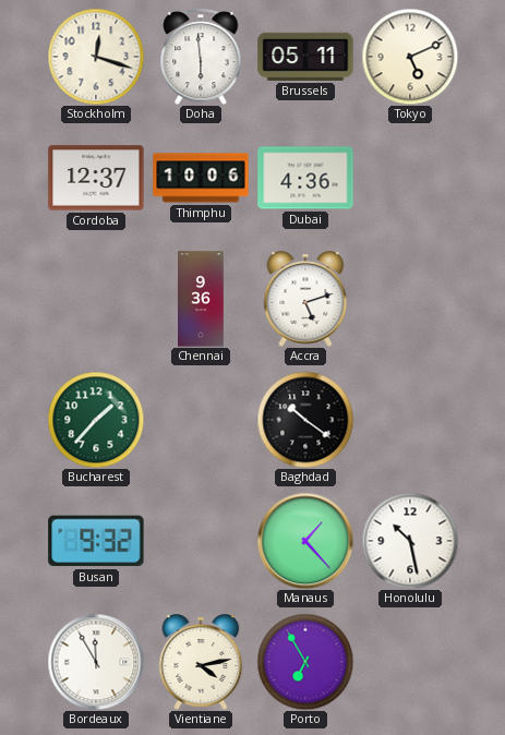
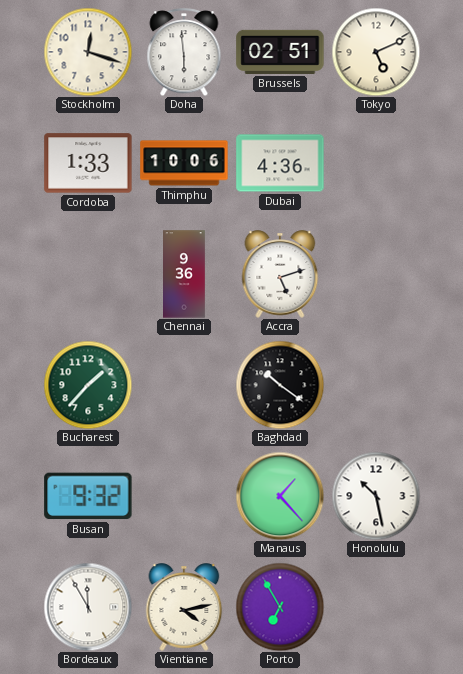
Brussels: 05:11 -> 02:51
Cordoba: 12:37 -> 1:33
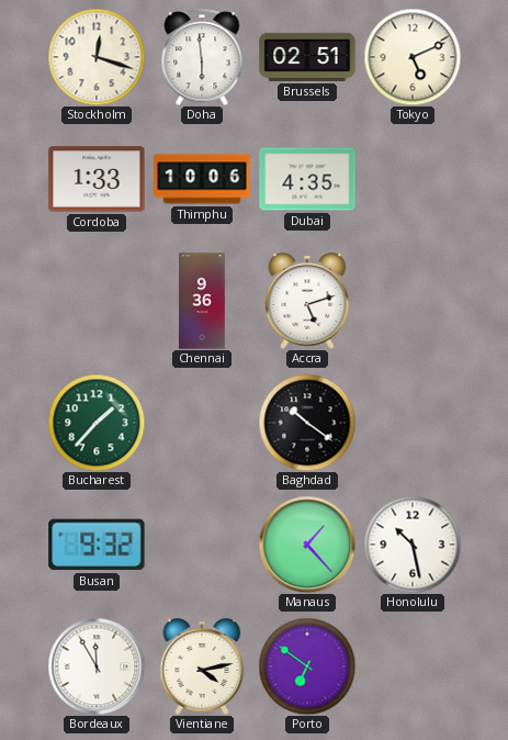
Dubai: 4:36 -> 4:35
Porto: 6:55 -> 6:51
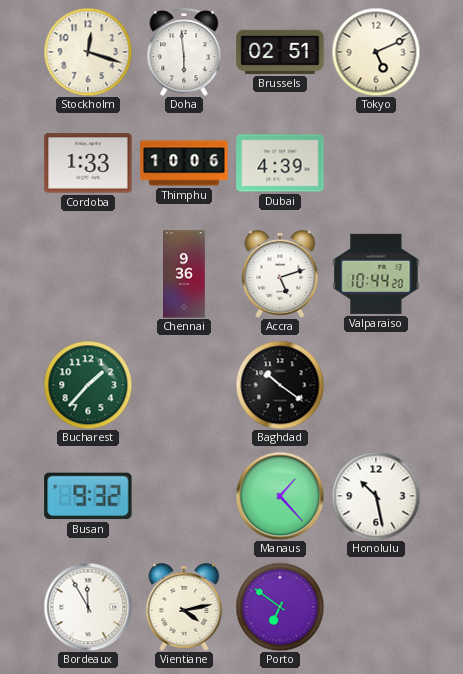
Dubai: 4:35 -> 4:39
Valparaiso: none -> 10:44
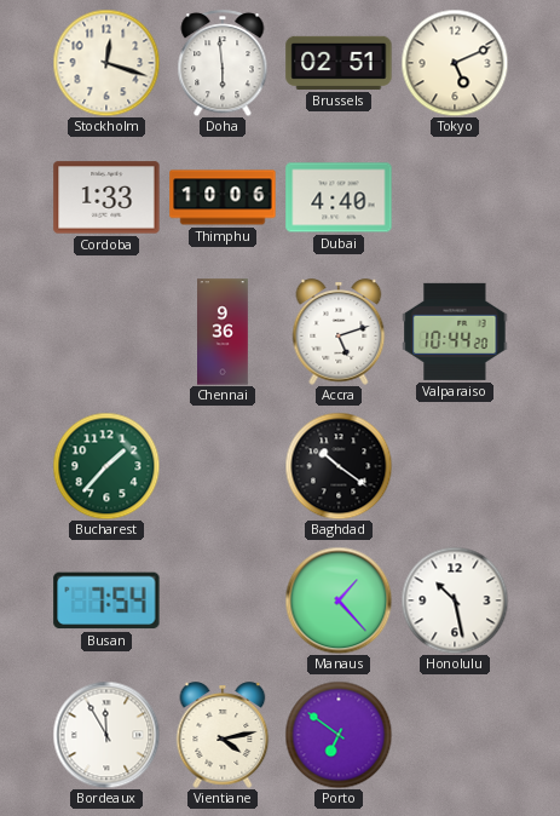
Dubai: 4:39 -> 4:40
Busan: 9:32 -> 7:54
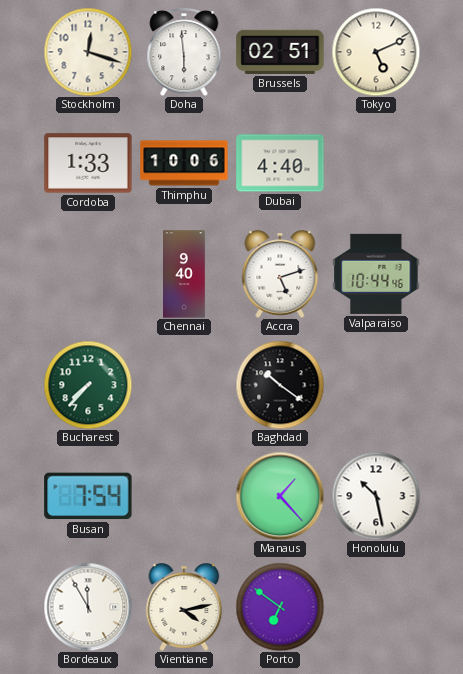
Chennai: 9:36 -> 9:40
Valparaiso: 10:44:20 -> 10:44:46
Bucharest: 1:37 -> 7:37
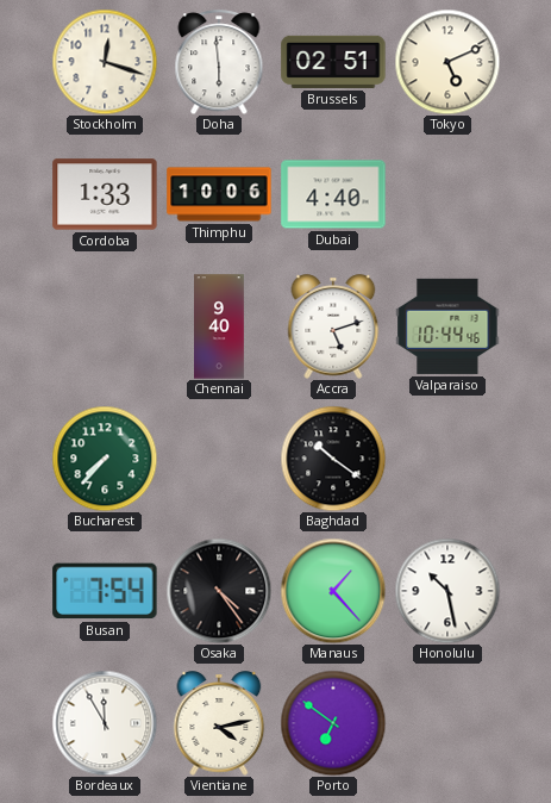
Osaka: none -> 4:24
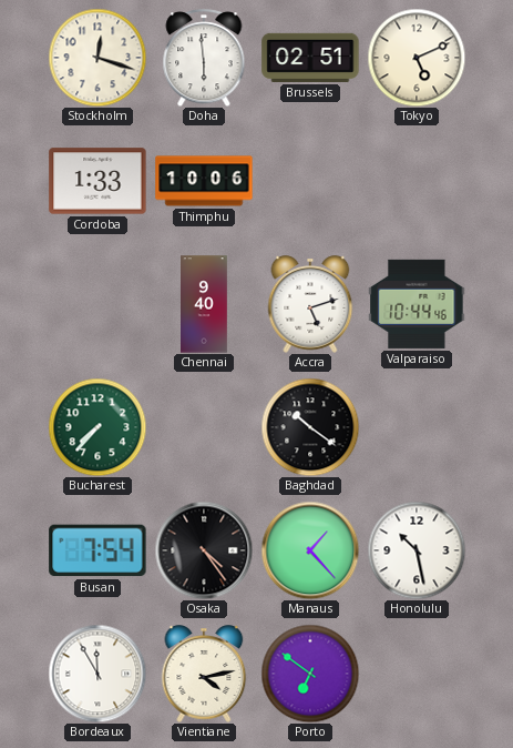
Dubai: 4:40 -> none
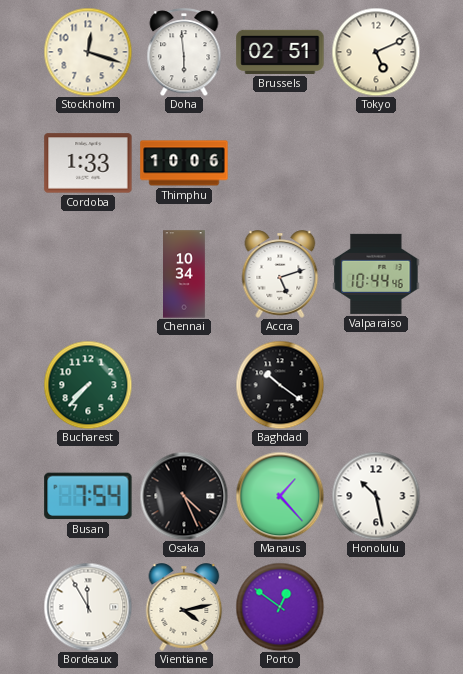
Chennai: 9:40 -> 10:34
Osaka: 4:24 -> 4:26
Porto: 6:51 -> 12:51
